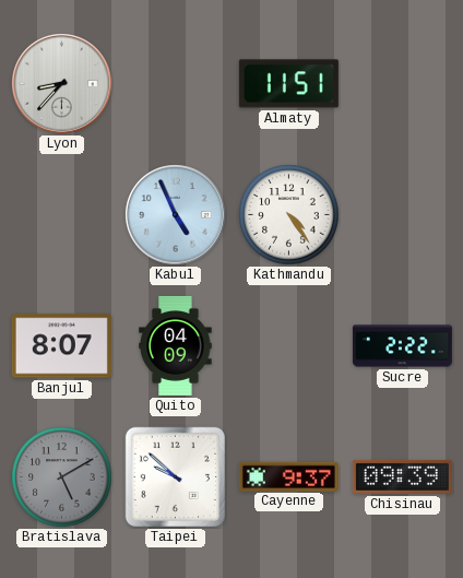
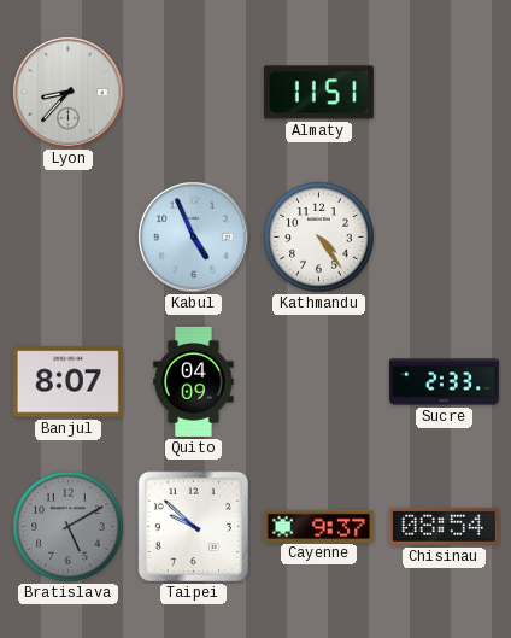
Sucre: 2:22 -> 2:33
Chisinau: 09:39 -> 08:54
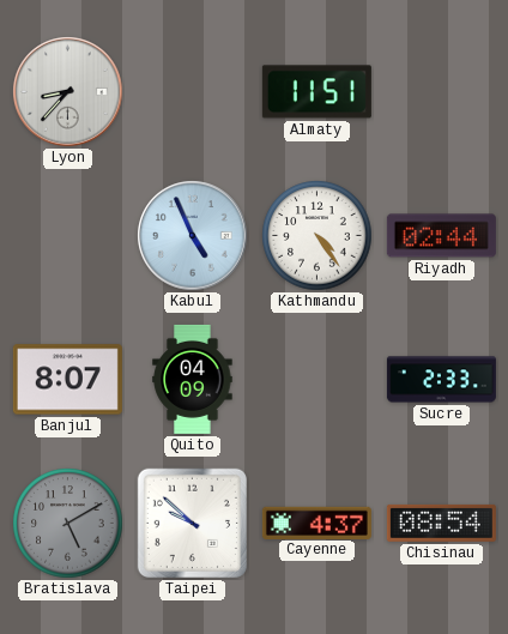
Riyadh: none -> 02:44
Cayenne: 9:37 -> 4:37
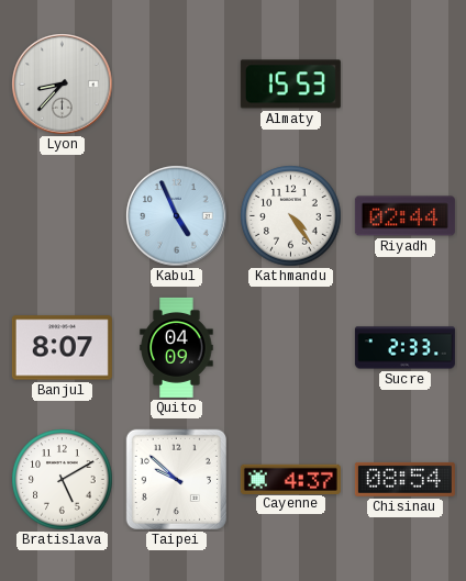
Almaty: 11:51 -> 15:53
Bratislava dial: grey -> white
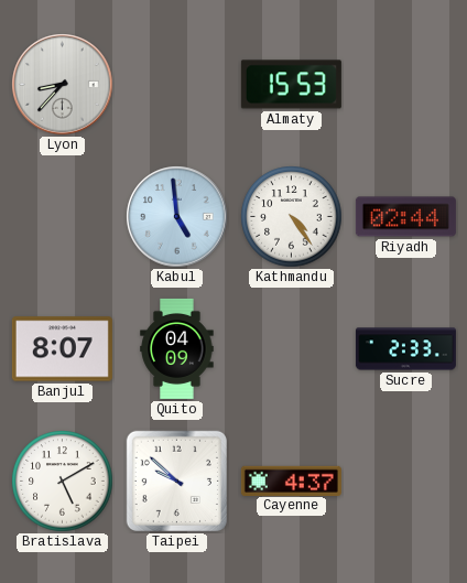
Kabul: 4:56 -> 4:59
Chisinau: 08:54 -> none
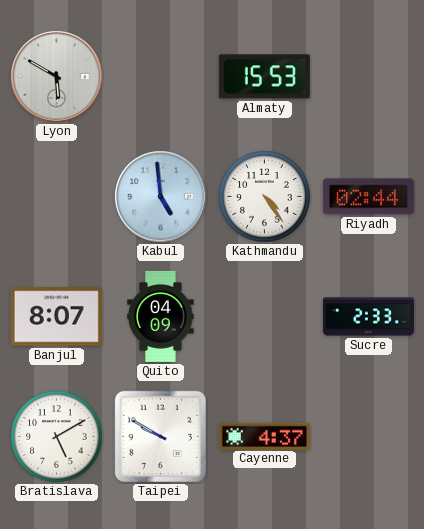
Lyon: 8:37 -> 5:50
Taipei: 9:52 -> 9:50
